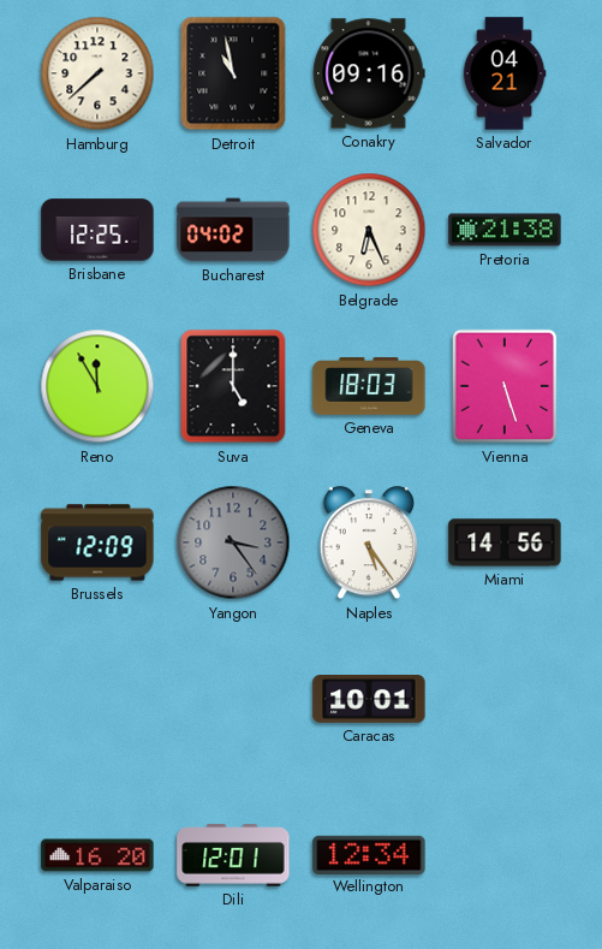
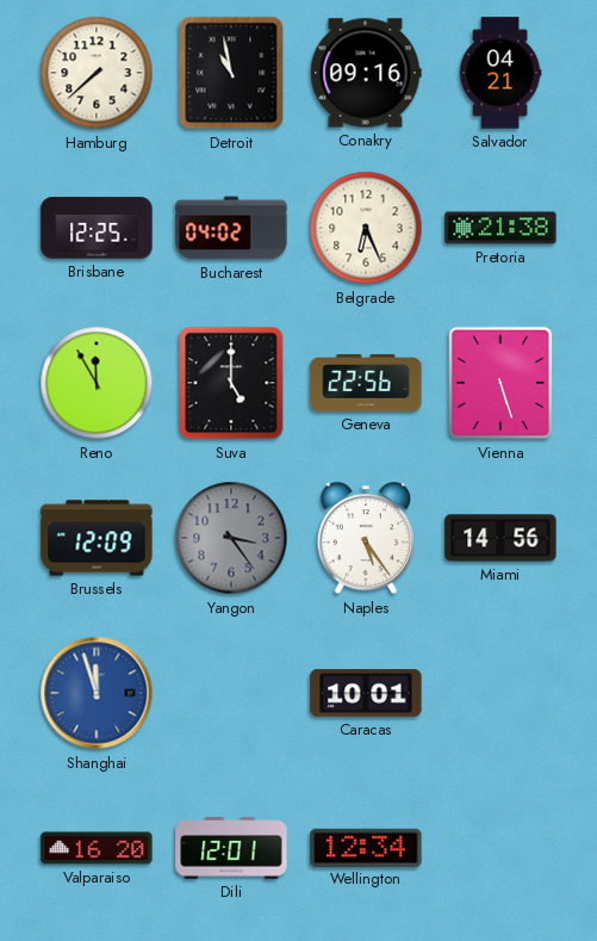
Geneva: 18:03 -> 22:56
Shanghai: none -> 11:57
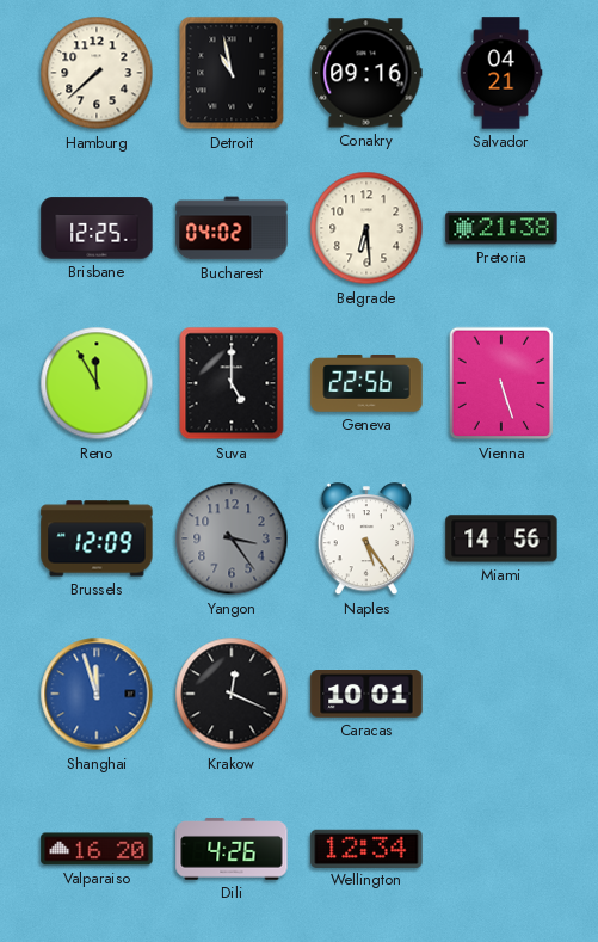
Belgrade: 6:26 -> 6:29
Krakow: none -> 12:19
Dili: 12:01 -> 4:26
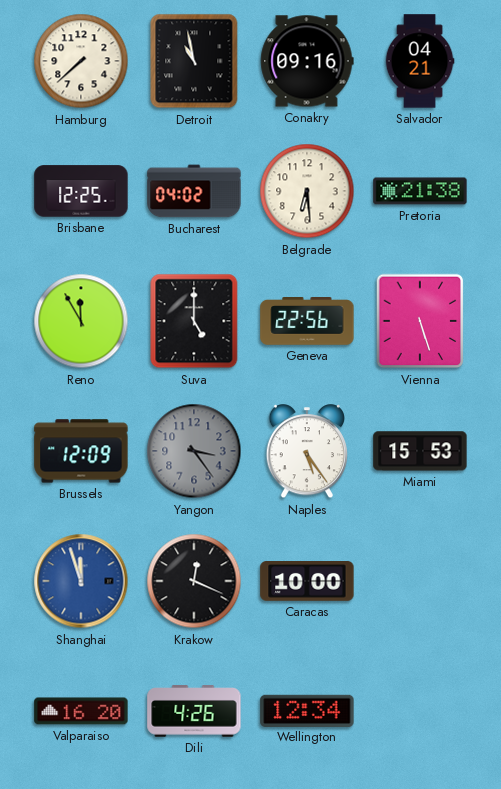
Miami: 14:56 -> 15:53
Caracas: 10:01 -> 10:00
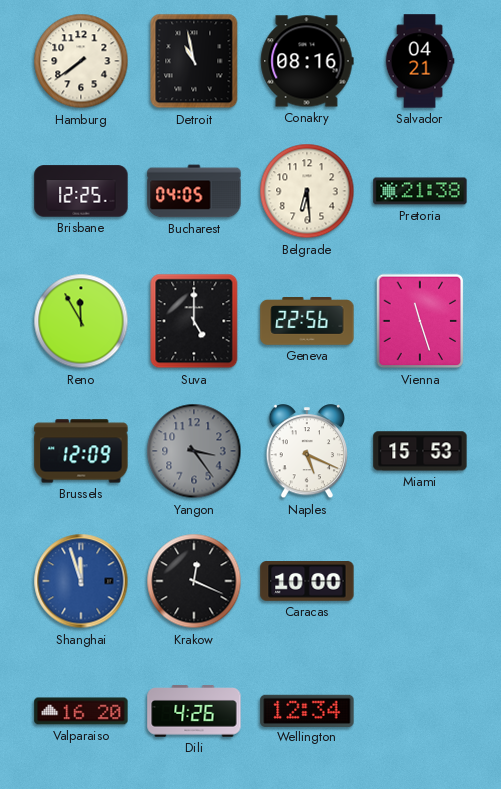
Hamburg: 7:38 -> 7:39
Conakry: 09:16 -> 08:16
Bucharest: 04:02 -> 04:05
Vienna: 5:27 -> 11:27
Naples: 5:24 -> 5:19
